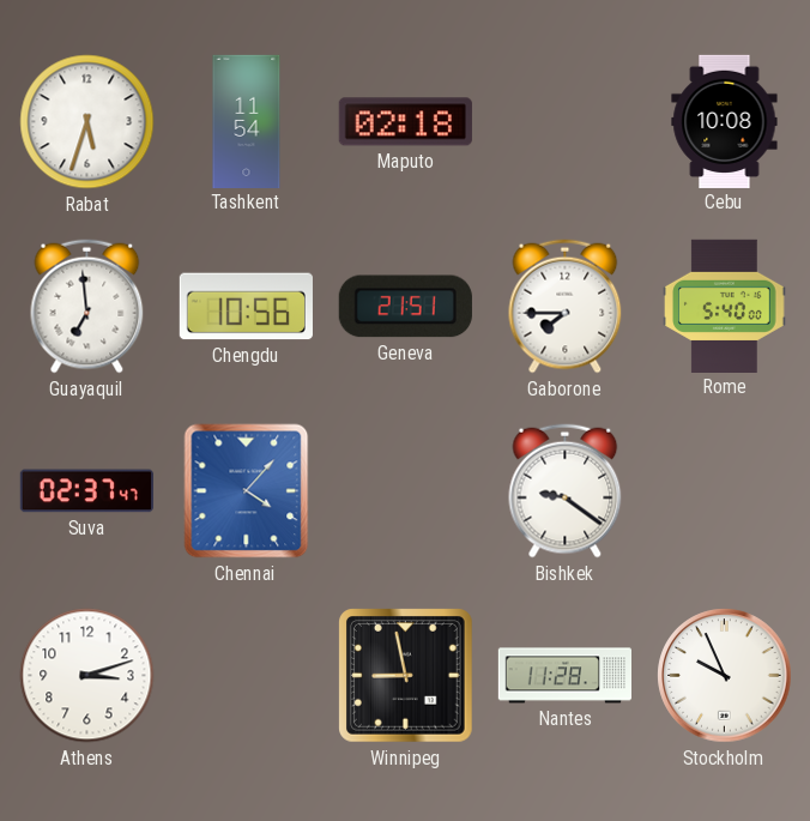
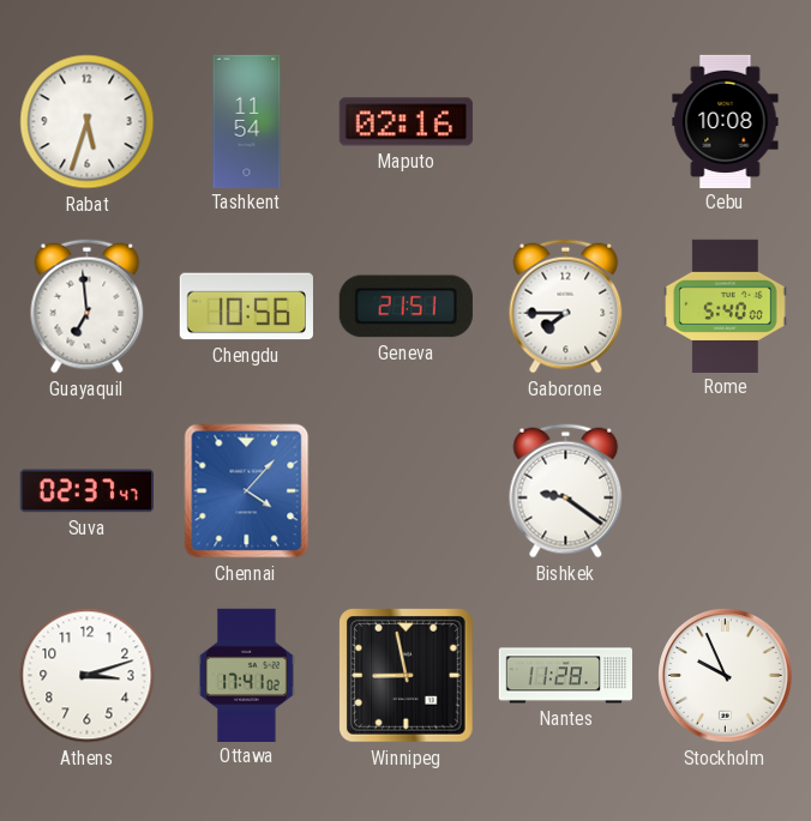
Maputo: 02:18 -> 02:16
Ottawa: none -> 17:41
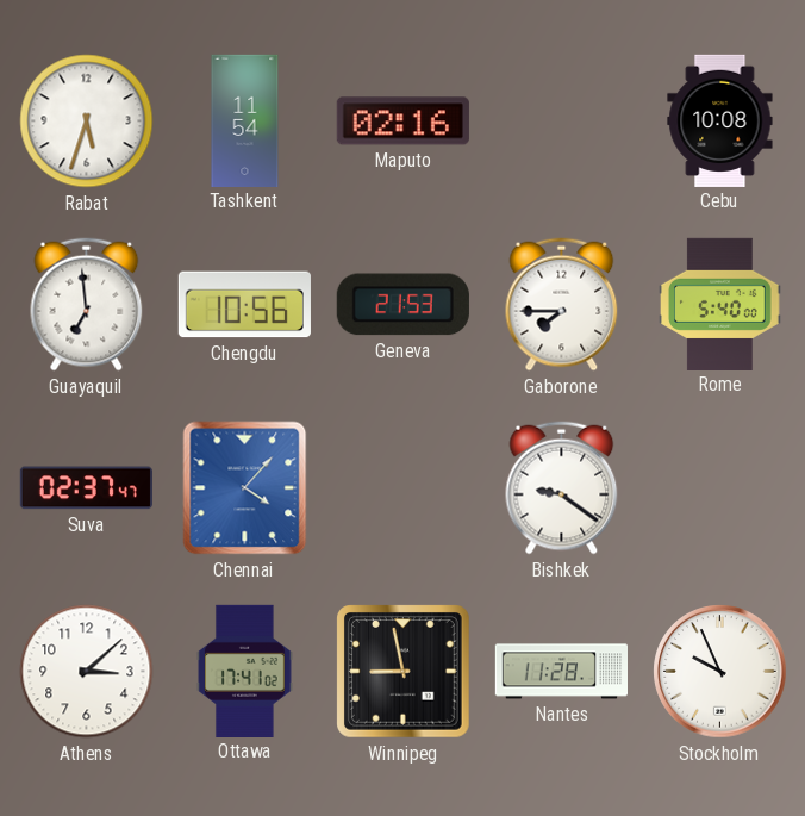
Geneva: 21:51 -> 21:53
Athens: 3:12 -> 3:08
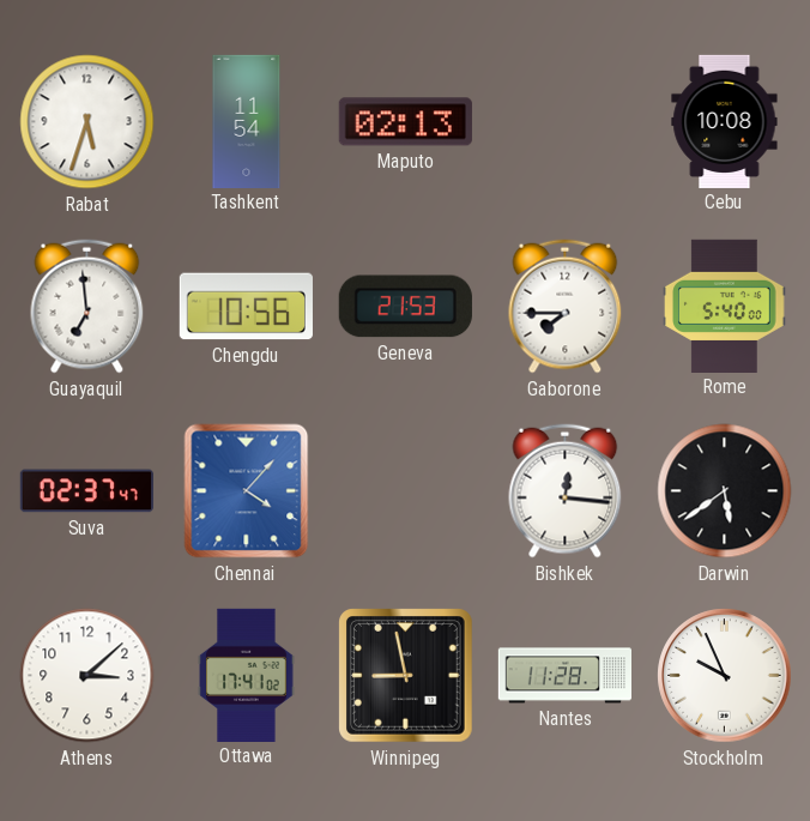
Maputo: 02:16 -> 02:13
Bishkek: 9:21 -> 12:16
Darwin: none -> 5:39
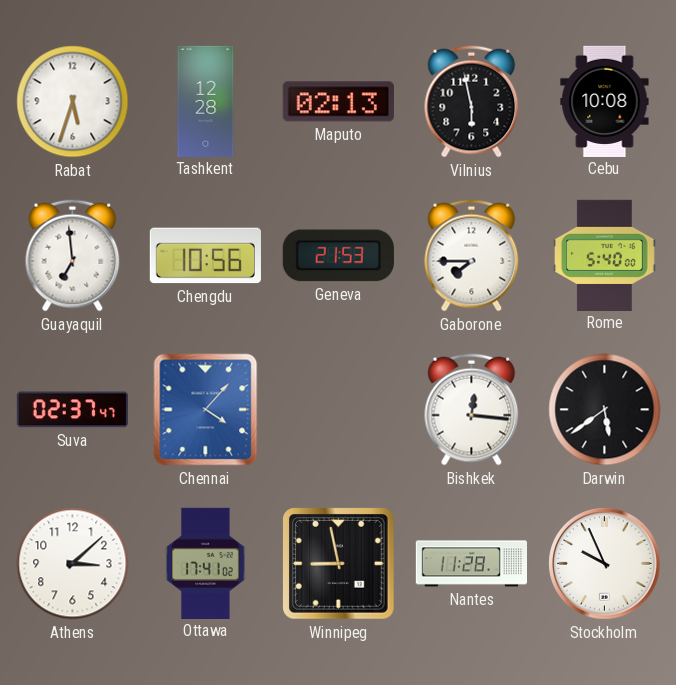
Tashkent: 11:54 -> 12:28
Vilnius: none -> 5:58
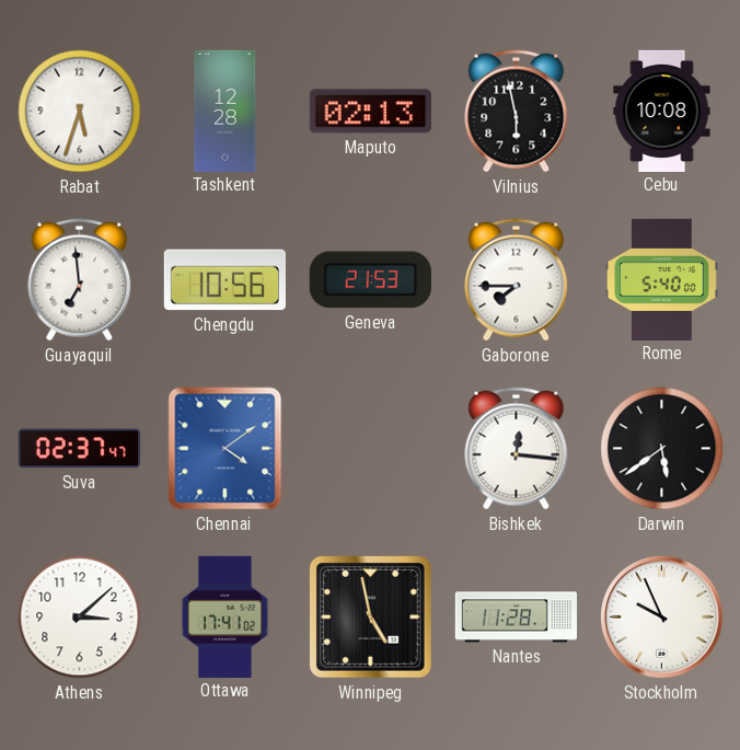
Chennai: 4:07 -> 4:09
Winnipeg: 8:58 -> 4:58
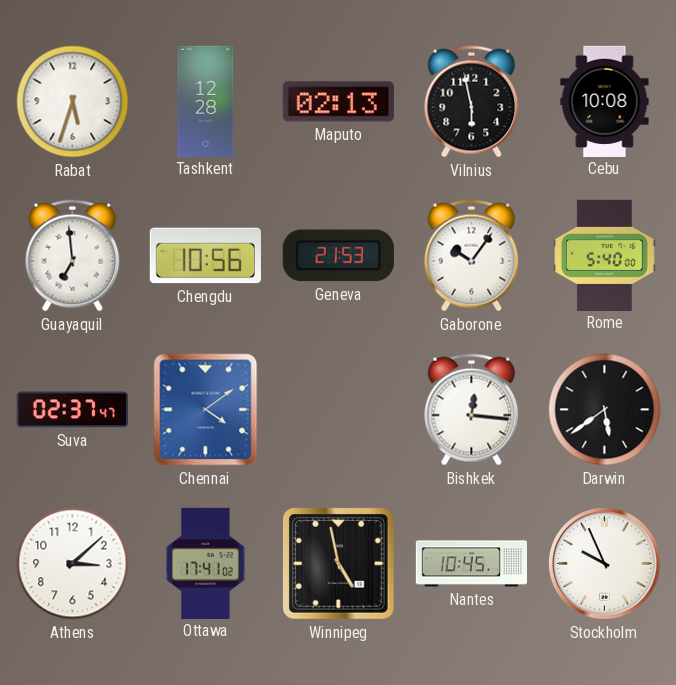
Gaborone: 7:45 -> 10:06
Nantes: 11:28 -> 10:45
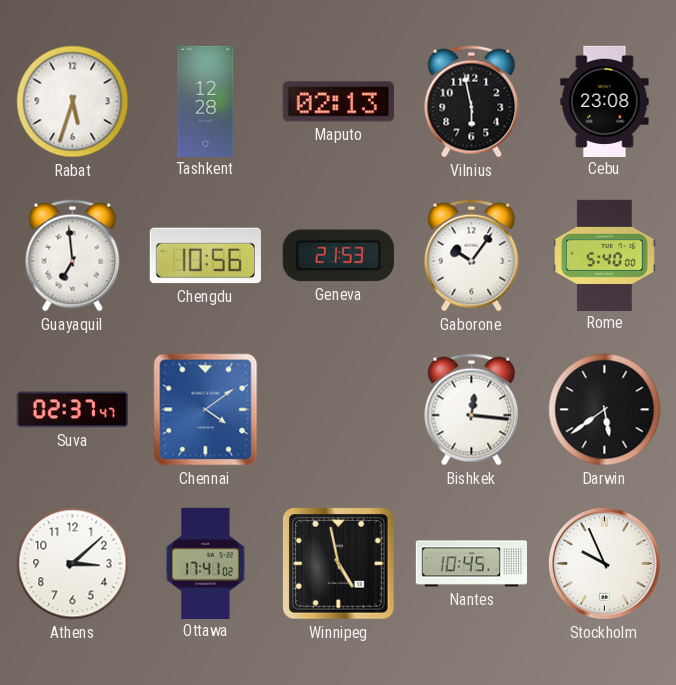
Cebu: 10:08 -> 23:08
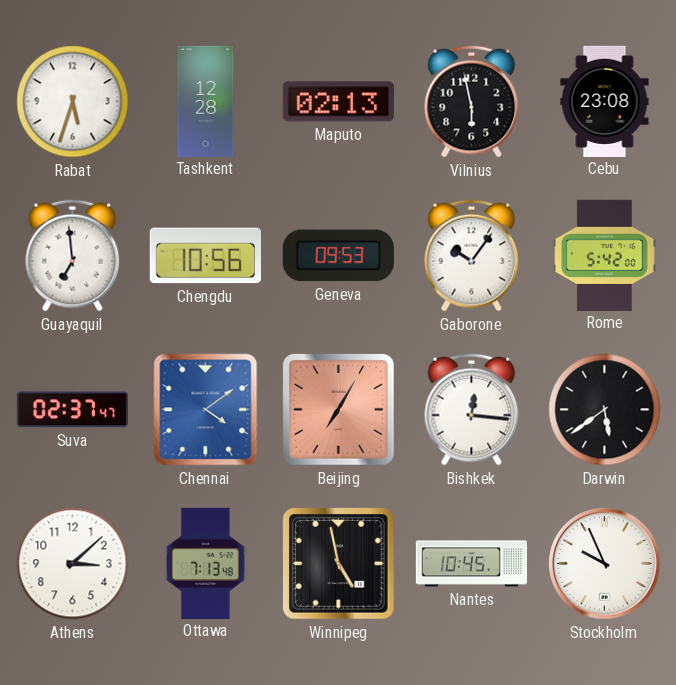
Geneva: 21:53 -> 09:53
Rome: 5:40 -> 5:42
Beijing: none -> 7:05
Ottawa: 17:41 -> 7:13
